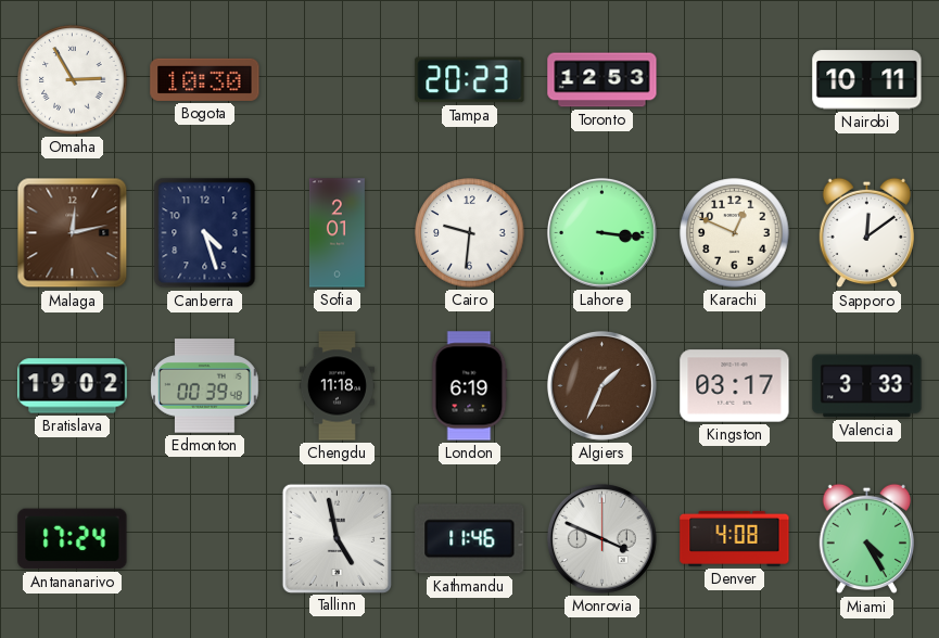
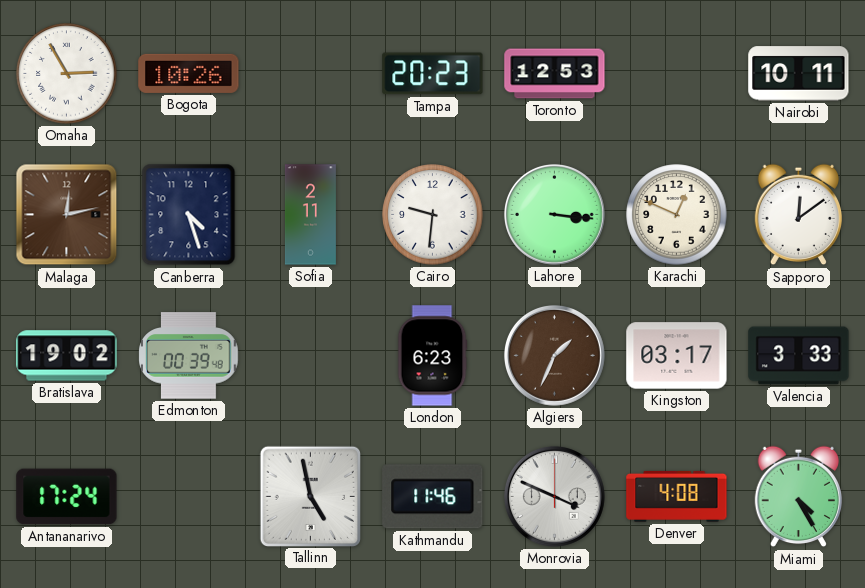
Bogota: 10:30 -> 10:26
Sofia: 2:01 -> 2:11
Chengdu: 11:18 -> none
London: 6:19 -> 6:23
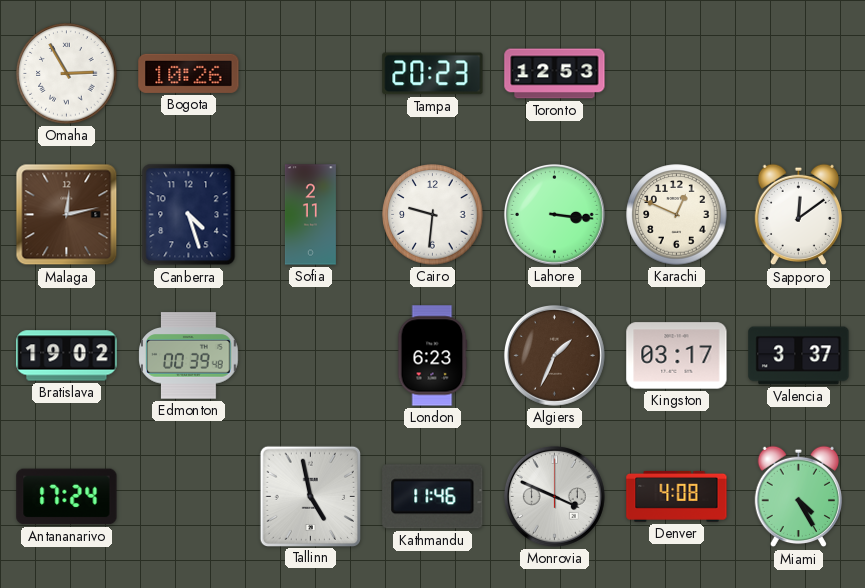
Nairobi: 10:11 -> none
Valencia: 3:33 -> 3:37
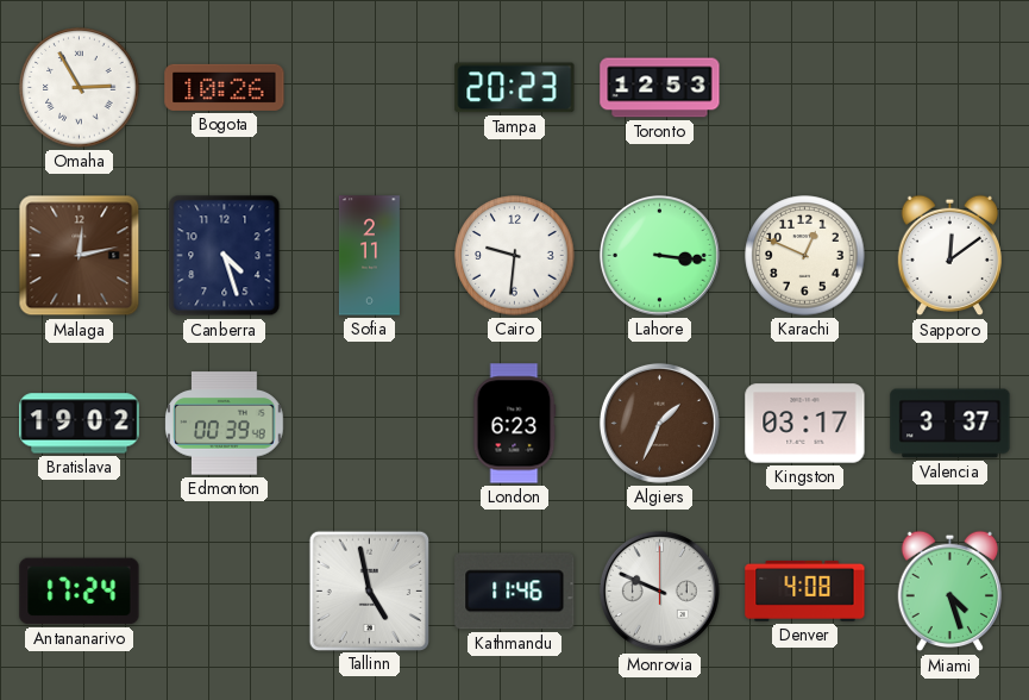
Monrovia: 3:49 -> 9:49
Miami: 4:25 -> 4:27
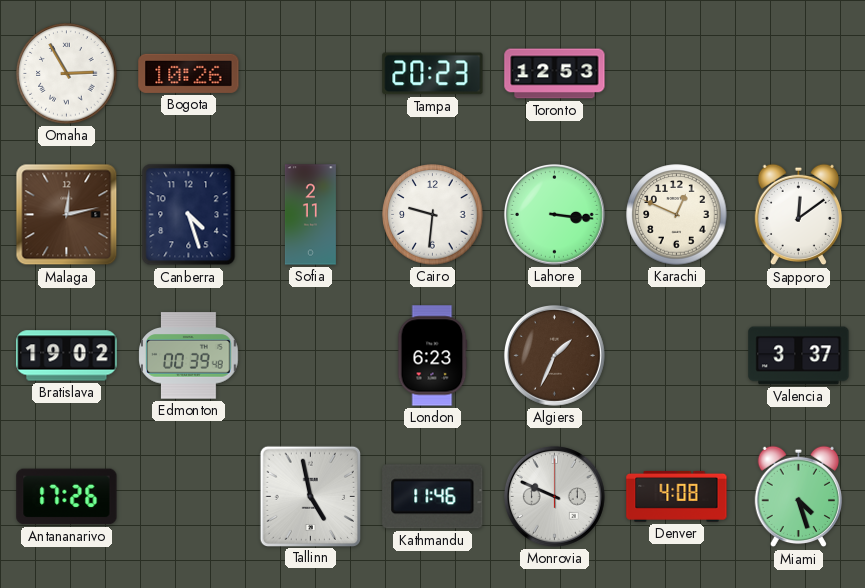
Kingston: 03:17 -> none
Antananarivo: 17:24 -> 17:26
